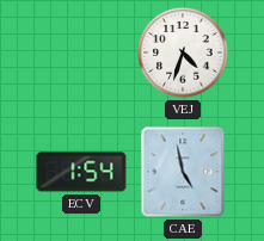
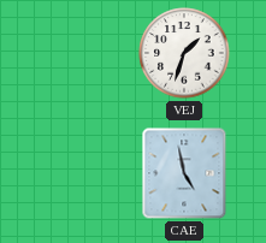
VEJ: 4:33 -> 1:33
ECV: 1:54 -> none
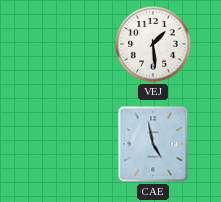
VEJ: 1:33 -> 1:29
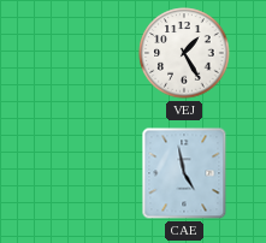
VEJ: 1:29 -> 1:25
